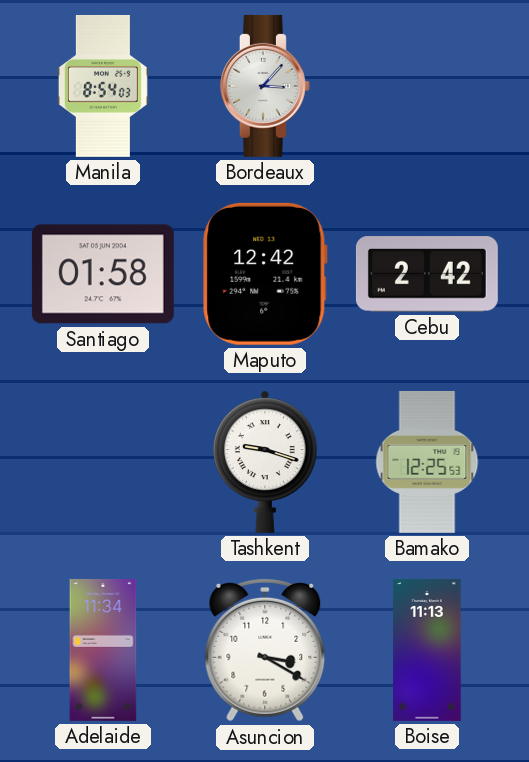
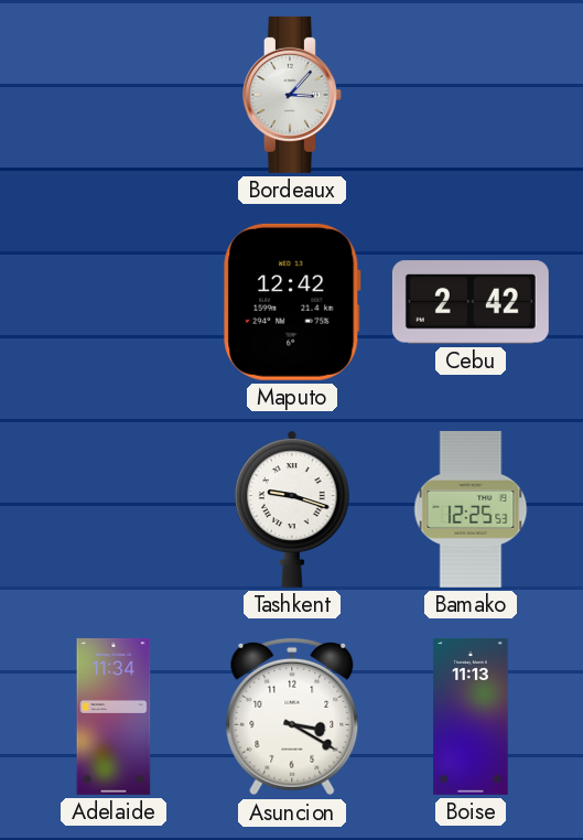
Manila: 8:54 -> none
Santiago: 01:58 -> none
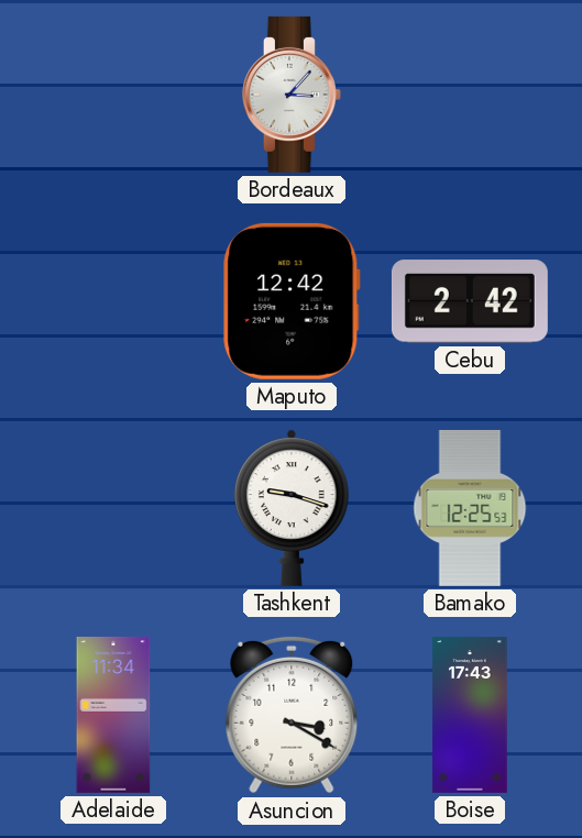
Boise: 11:13 -> 17:43
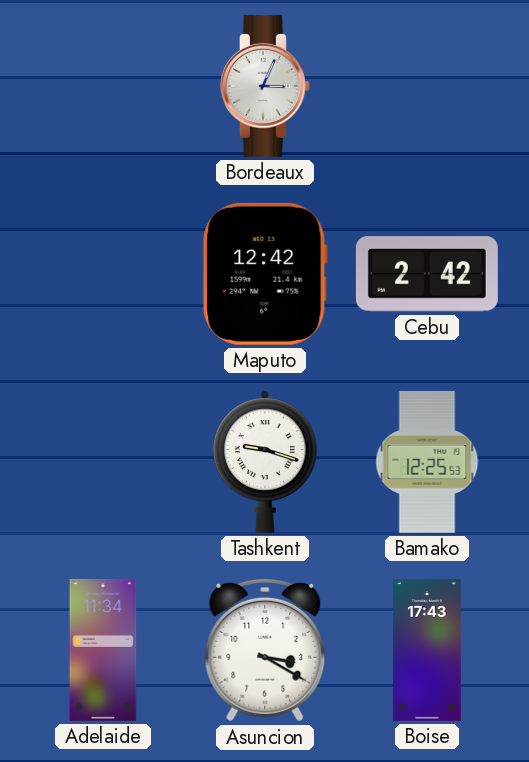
Bordeaux: 3:07 -> 3:04
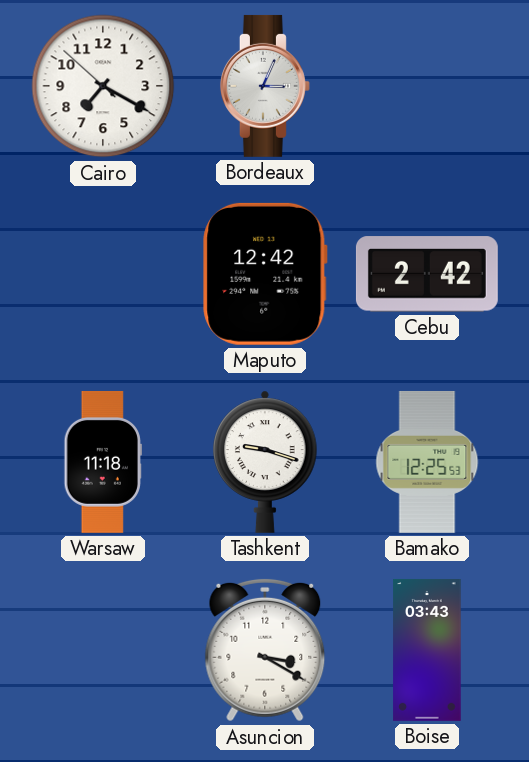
Cairo: none -> 7:19
Warsaw: none -> 11:18
Adelaide: 11:34 -> none
Boise: 17:43 -> 03:43
